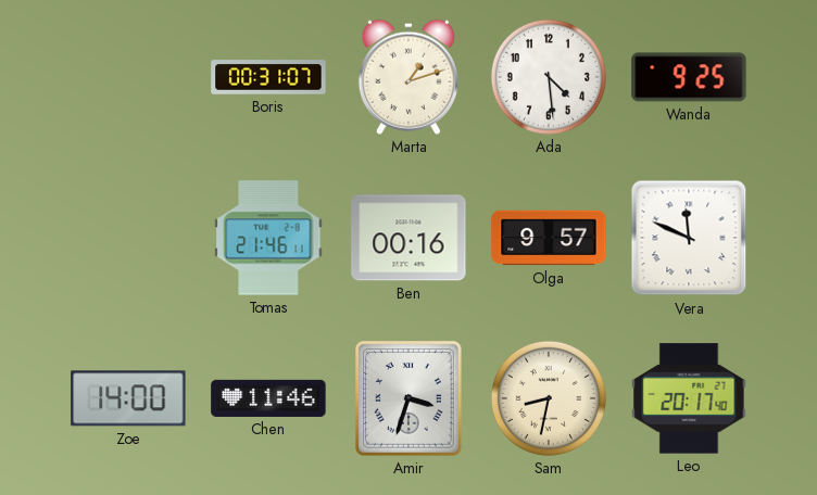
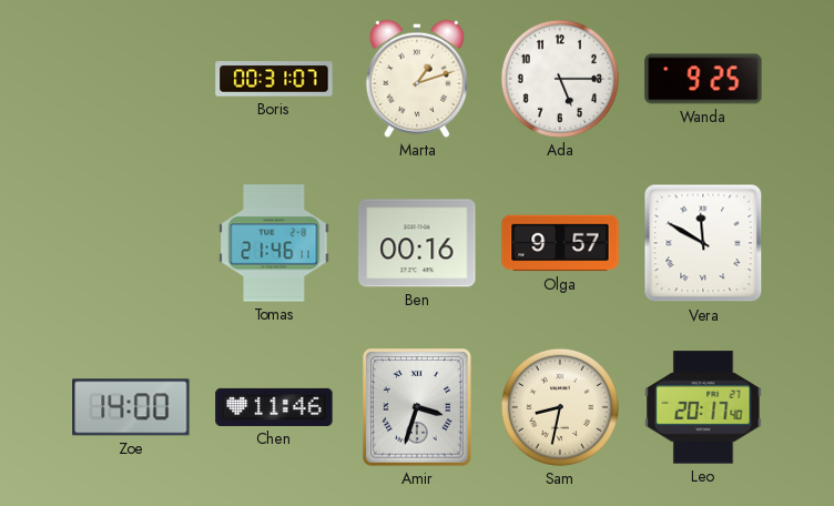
Ada: 4:29 -> 5:15
Vera: 11:49 -> 11:50
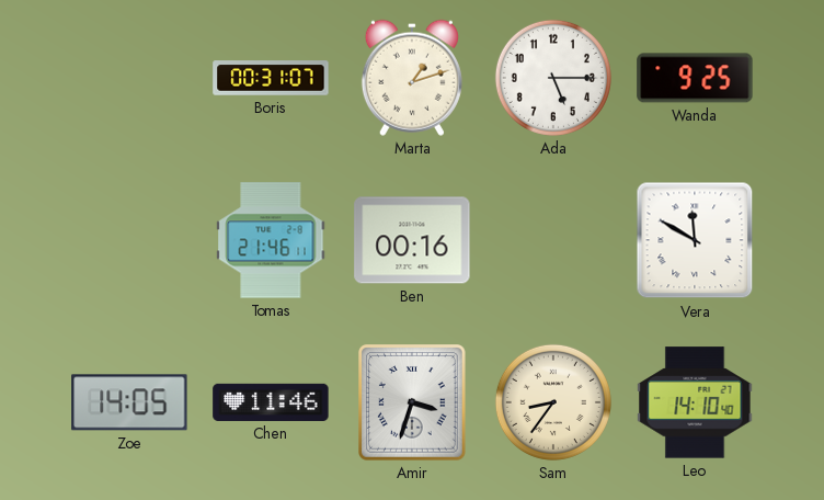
Olga: 9:57 -> none
Zoe: 14:00 -> 14:05
Sam: 8:32 -> 8:36
Leo: 20:17 -> 14:10
